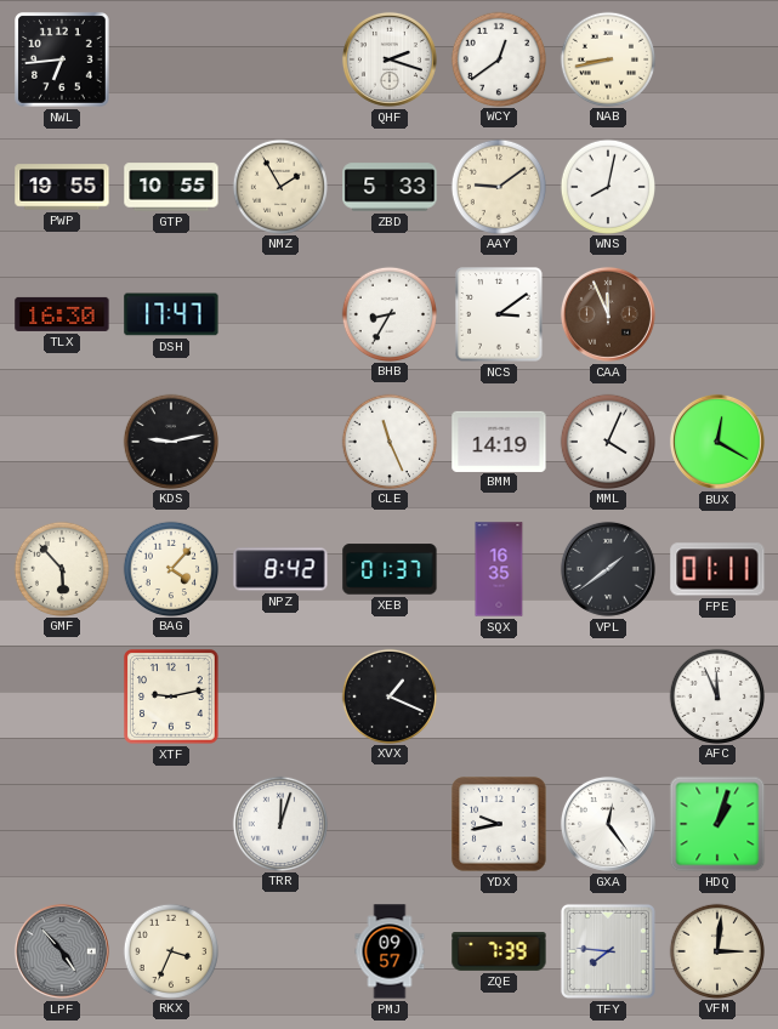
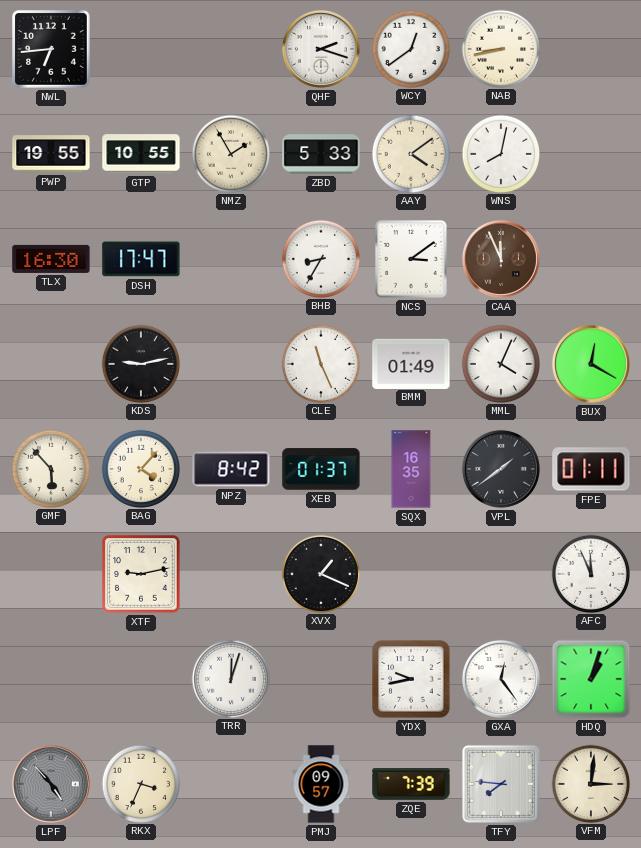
AAY: 9:09 -> 4:09
BMM: 14:19 -> 01:49
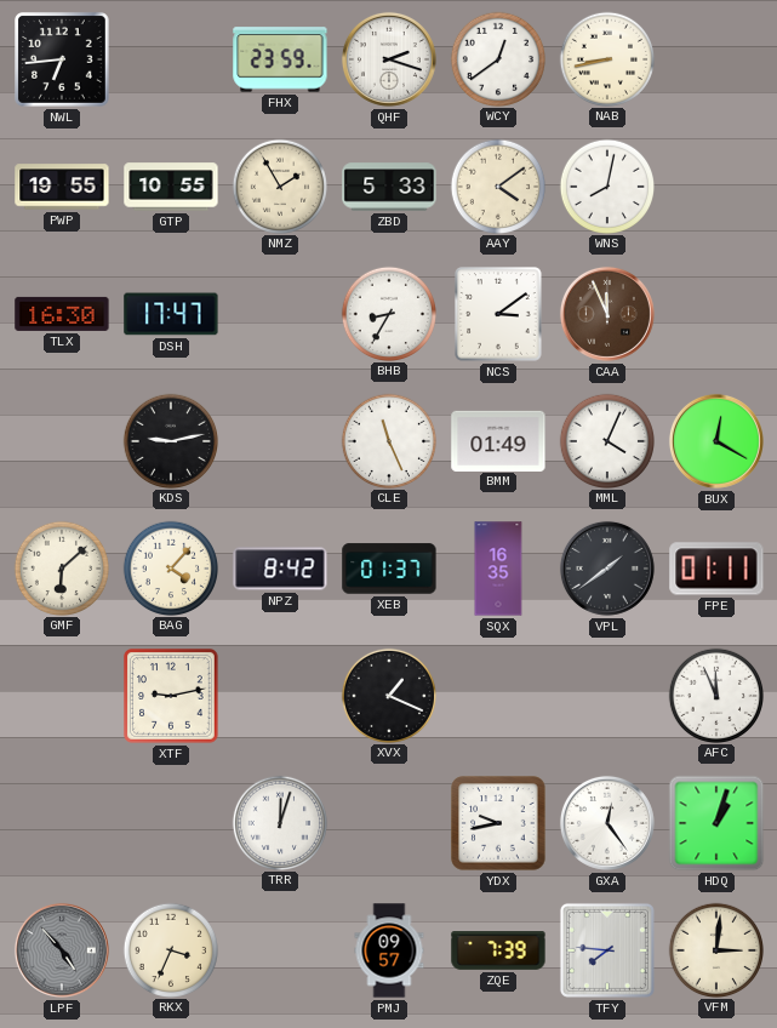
FHX: none -> 23:59
GMF: 5:53 -> 6:08
